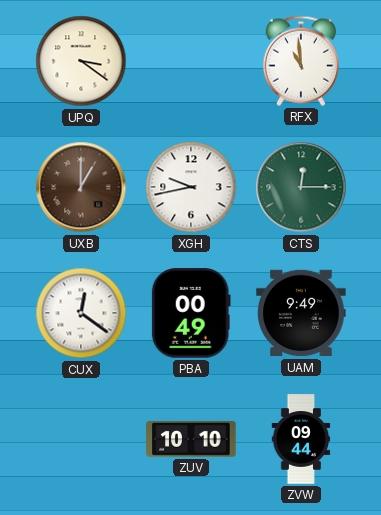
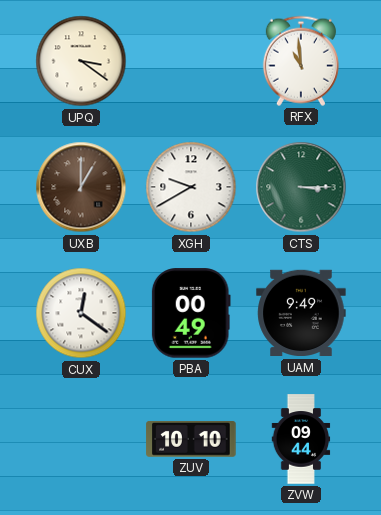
XGH: 9:43 -> 9:40
CTS: 12:15 -> 3:15
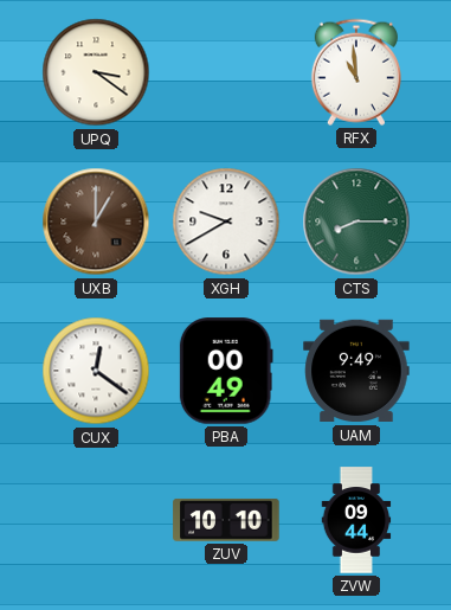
CTS: 3:15 -> 8:15
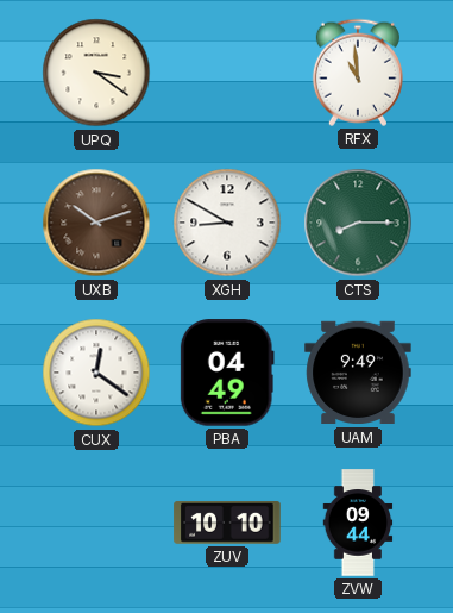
UXB: 1:00 -> 10:12
XGH: 9:40 -> 8:50
PBA: 00:49 -> 04:49
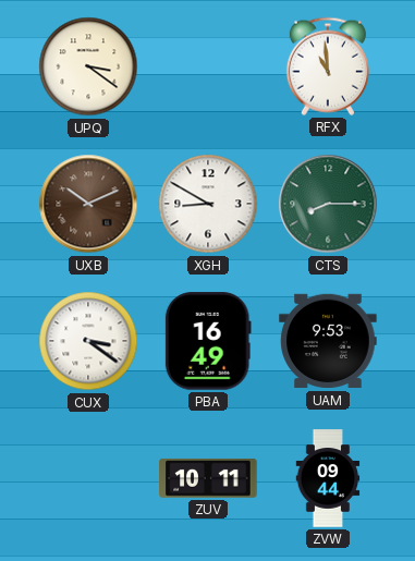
UXB: 10:12 -> 10:11
CUX: 12:21 -> 3:21
PBA: 04:49 -> 16:49
UAM: 9:49 -> 9:53
ZUV: 10:10 -> 10:11
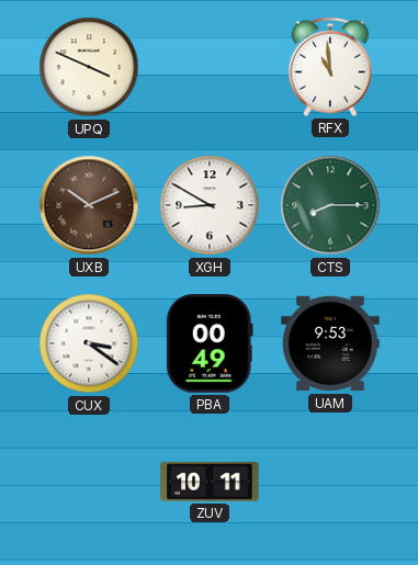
UPQ: 3:21 -> 3:49
PBA: 16:49 -> 00:49
ZVW: 09:44 -> none
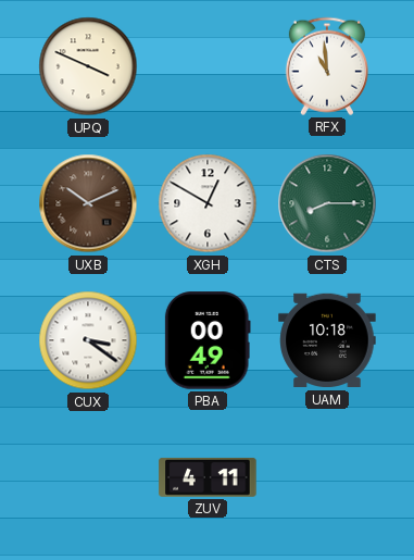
XGH: 8:50 -> 12:50
UAM: 9:53 -> 10:18
ZUV: 10:11 -> 4:11
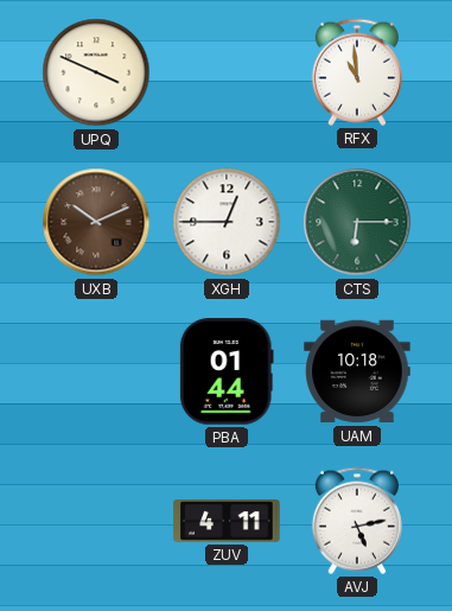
XGH: 12:50 -> 12:45
CTS: 8:15 -> 6:15
CUX: 3:21 -> none
PBA: 00:49 -> 01:44
AVJ: none -> 5:13
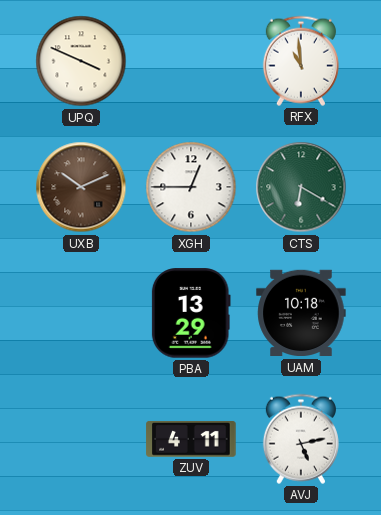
CTS: 6:15 -> 6:20
PBA: 01:44 -> 13:29
